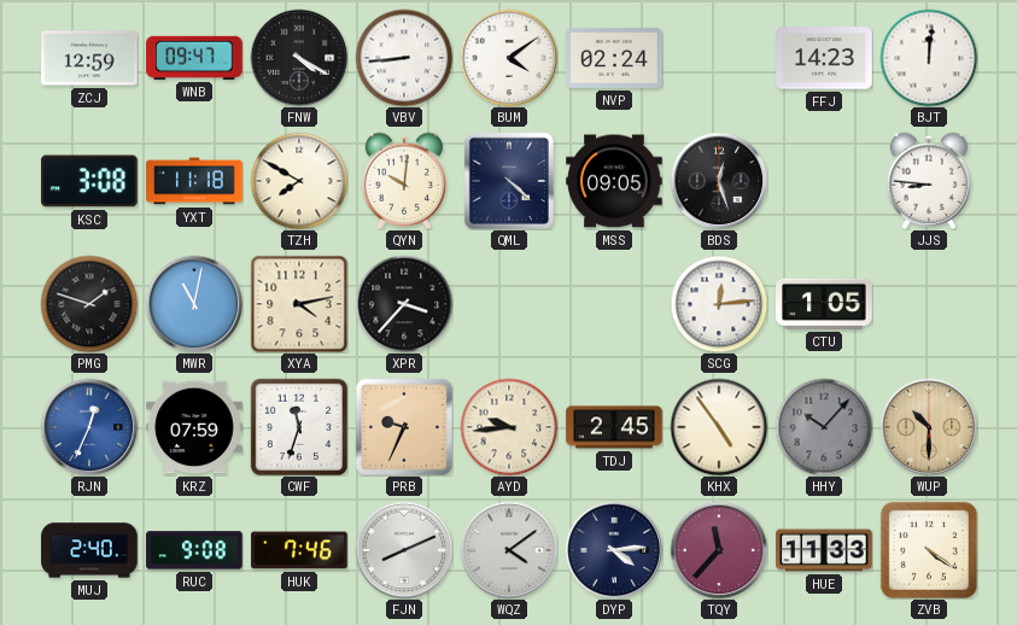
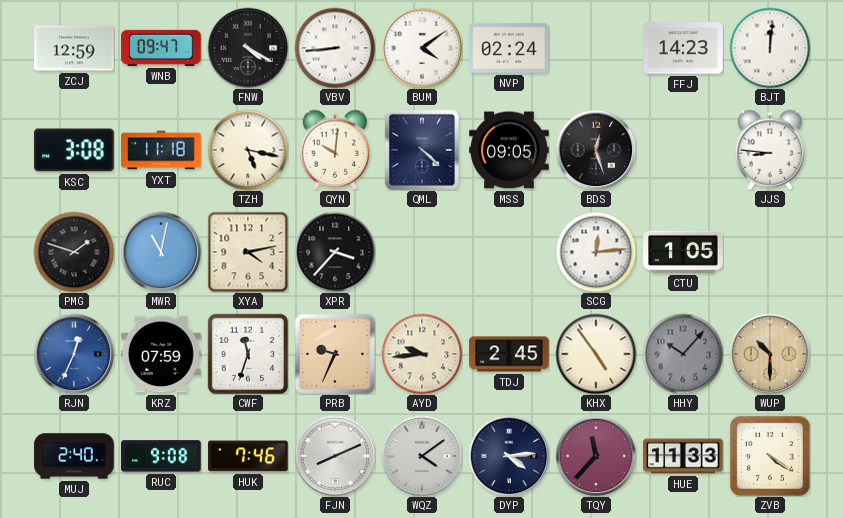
TZH: 7:50 -> 5:17
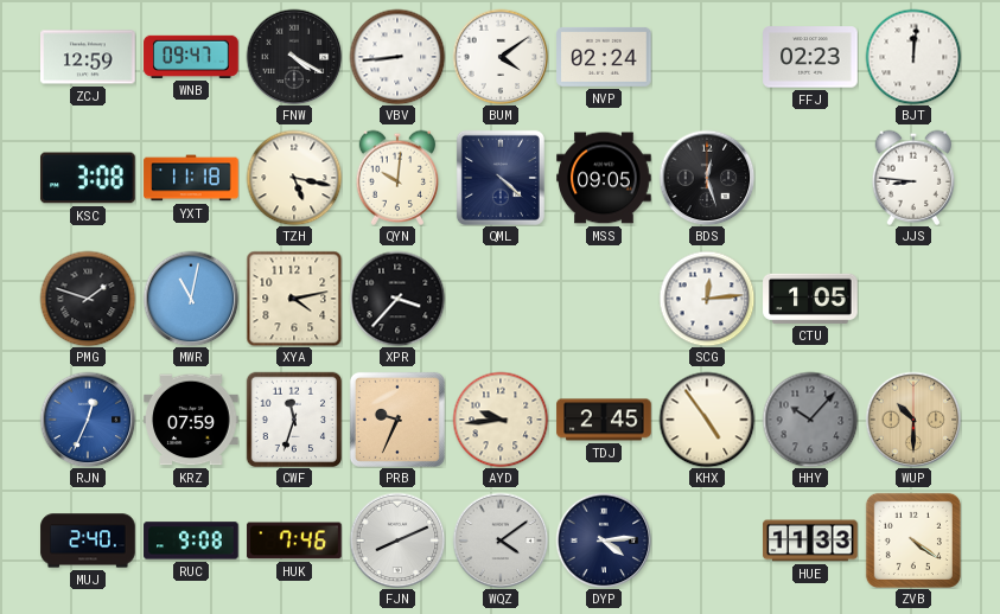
FFJ: 14:23 -> 02:23
TQY: 11:37 -> none
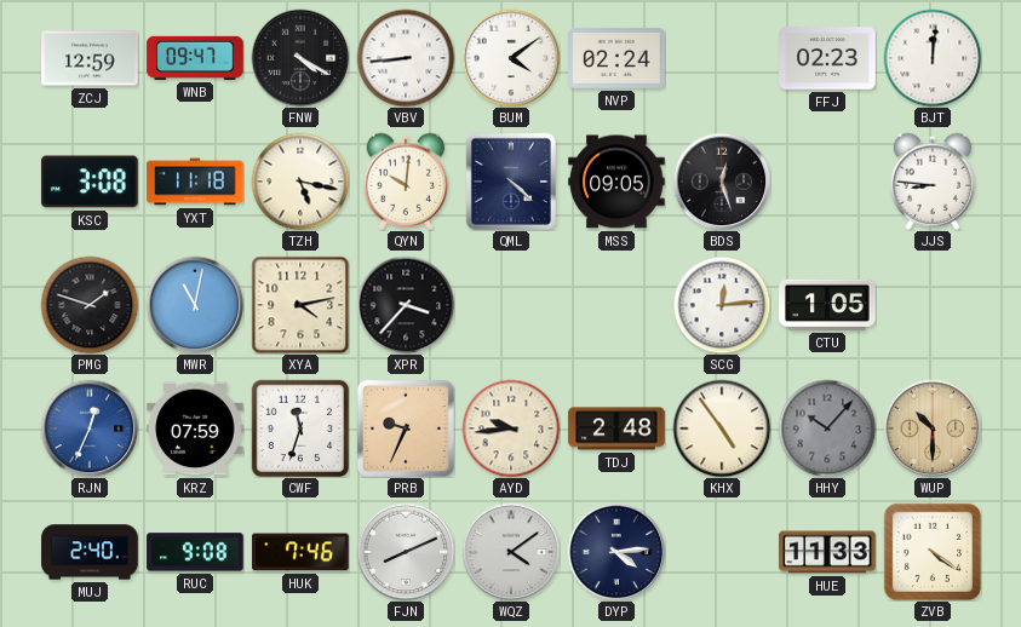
TDJ: 2:45 -> 2:48
